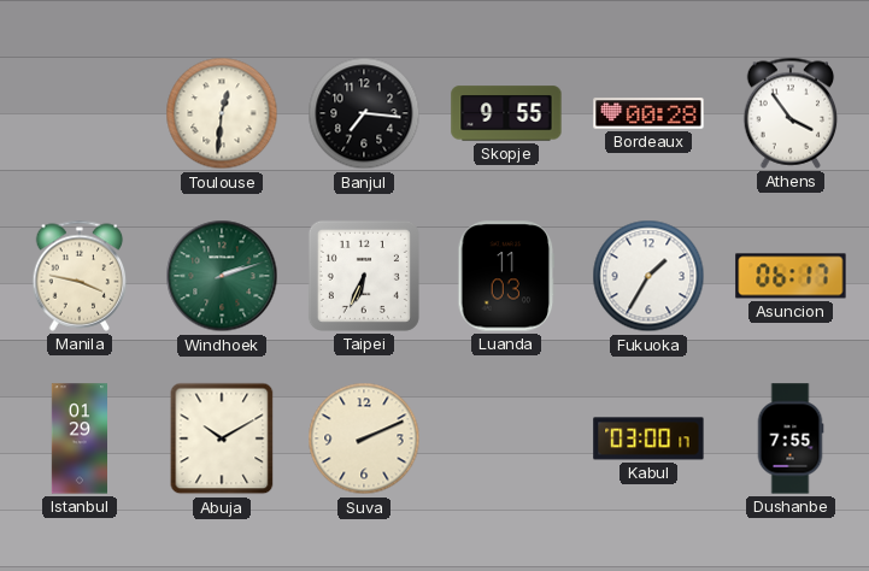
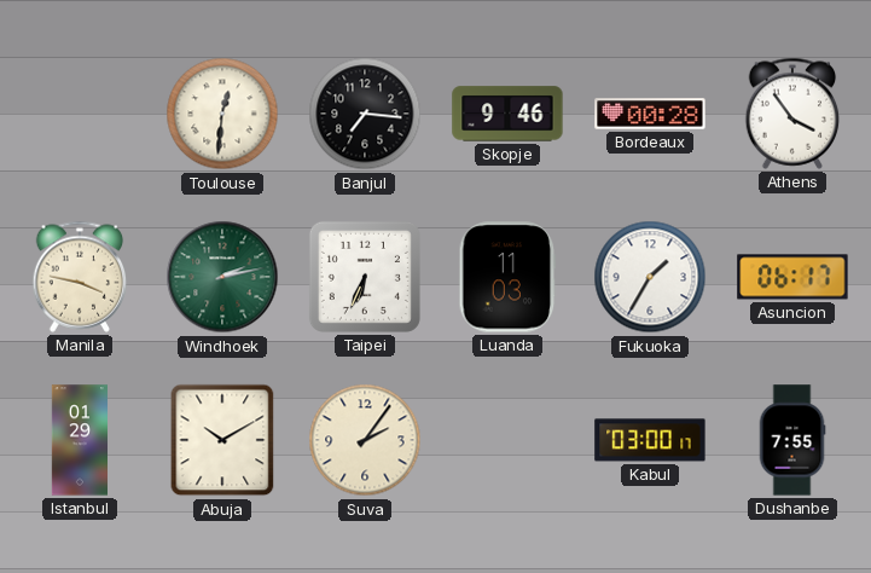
Skopje: 9:55 -> 9:46
Windhoek: 2:12 -> 2:13
Suva: 2:11 -> 2:06
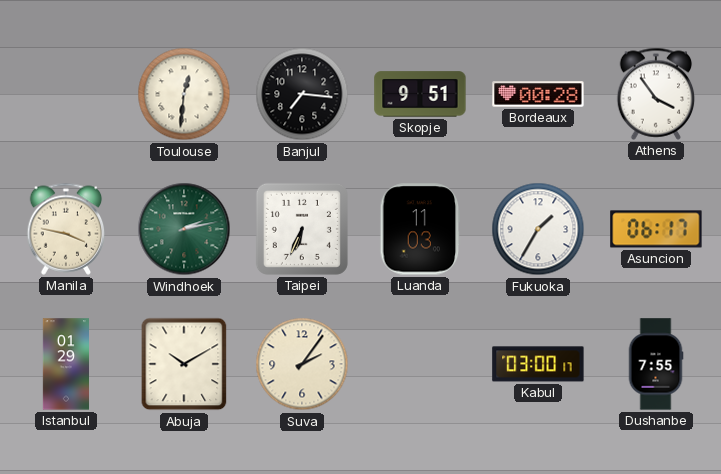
Skopje: 9:46 -> 9:51
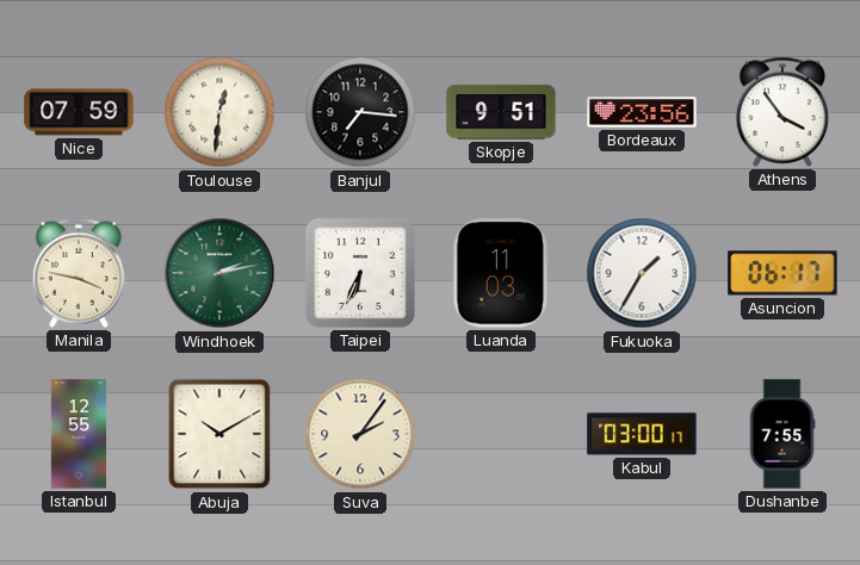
Nice: none -> 07:59
Bordeaux: 00:28 -> 23:56
Istanbul: 01:29 -> 12:55
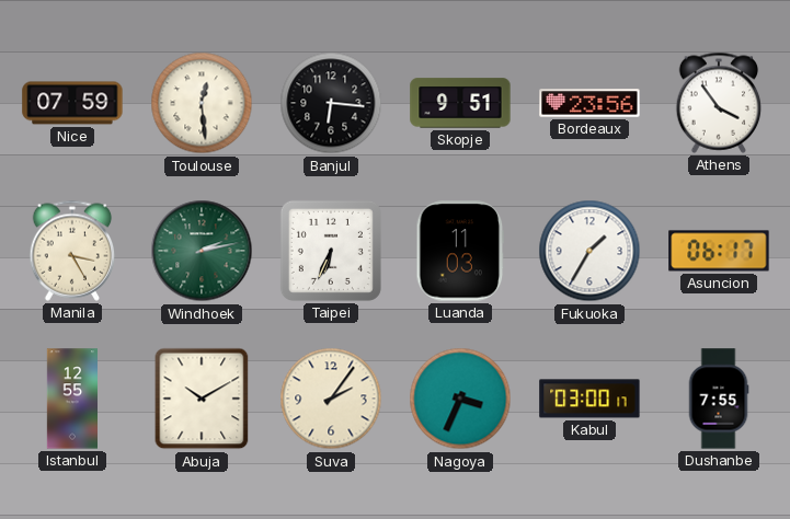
Toulouse: 12:31 -> 12:29
Banjul: 7:16 -> 6:16
Manila: 3:47 -> 3:25
Nagoya: none -> 3:34
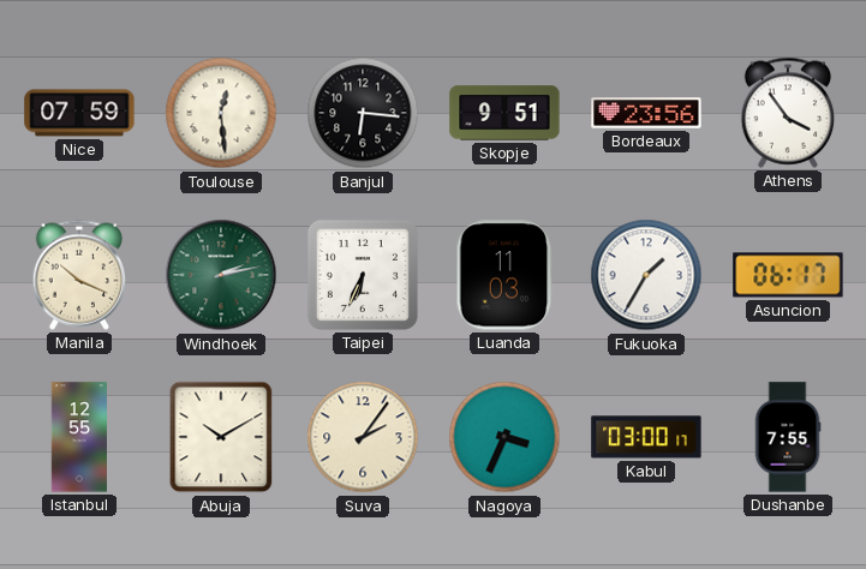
Manila: 3:25 -> 10:19
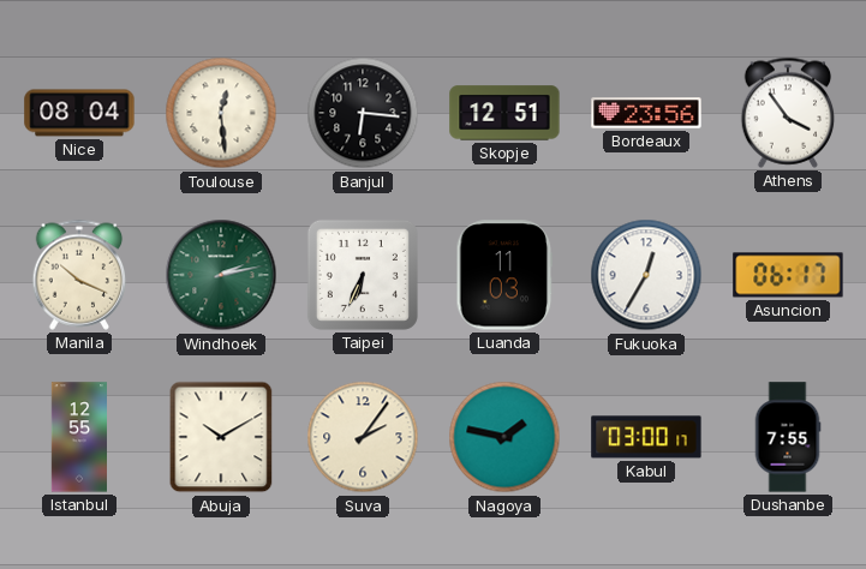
Nice: 07:59 -> 08:04
Skopje: 9:51 -> 12:51
Fukuoka: 1:35 -> 12:35
Nagoya: 3:34 -> 1:47
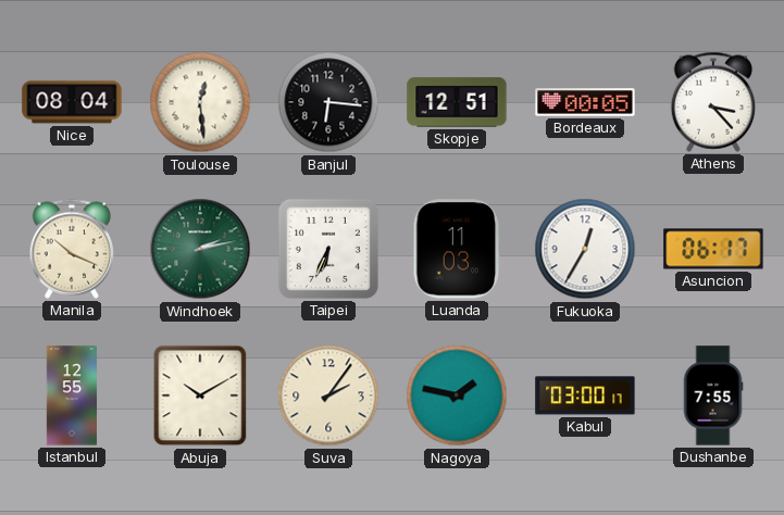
Bordeaux: 23:56 -> 00:05
Athens: 3:54 -> 3:23
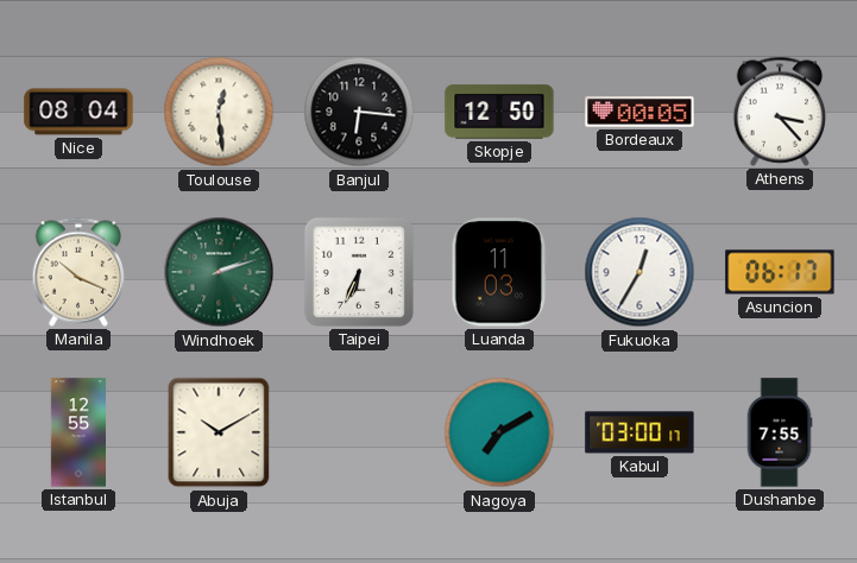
Skopje: 12:51 -> 12:50
Windhoek: 2:13 -> 2:12
Suva: 2:06 -> none
Nagoya: 1:47 -> 7:10
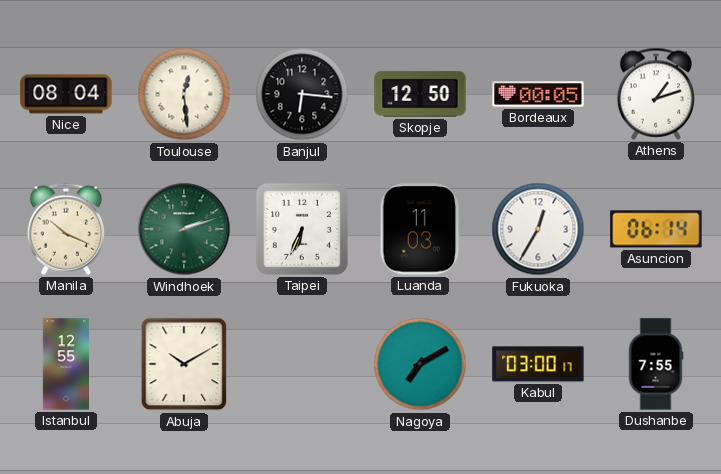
Athens: 3:23 -> 1:12
Asuncion: 06:17 -> 06:14
